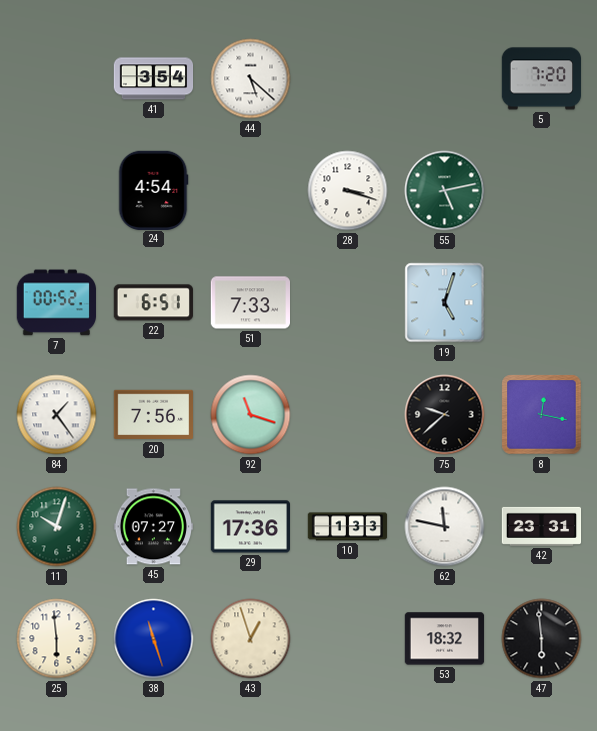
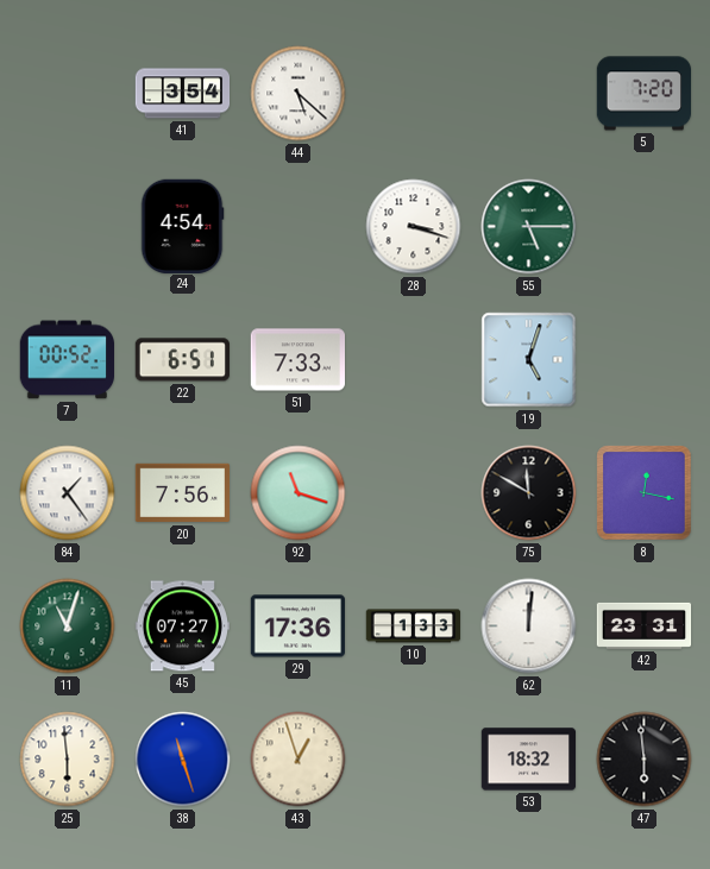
55: 5:13 -> 5:15
75: 9:38 -> 11:50
11: 10:03 -> 11:03
62: 11:47 -> 12:01
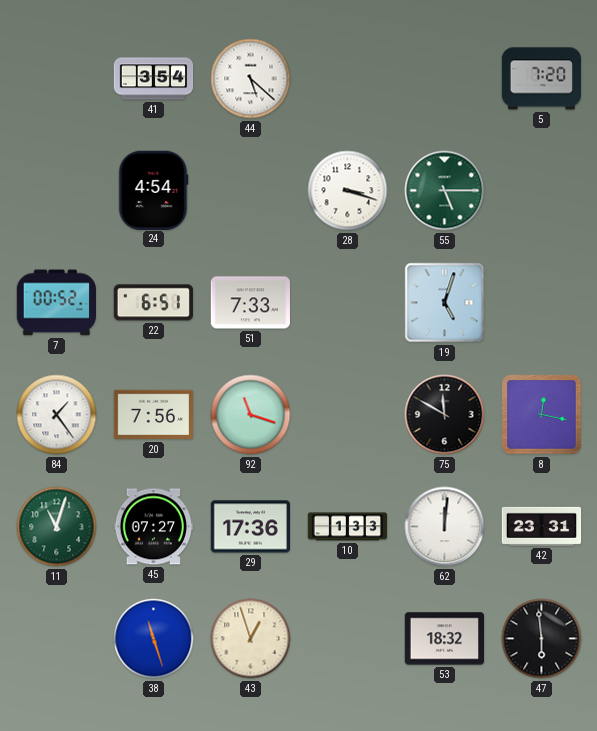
25: 5:59 -> none
